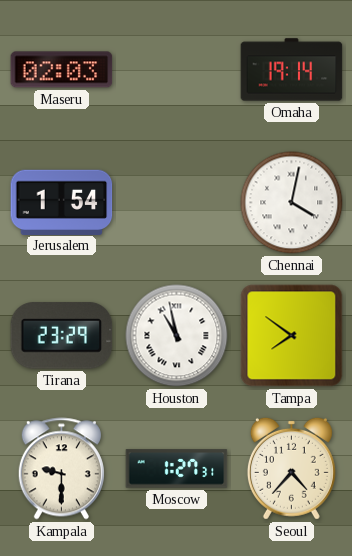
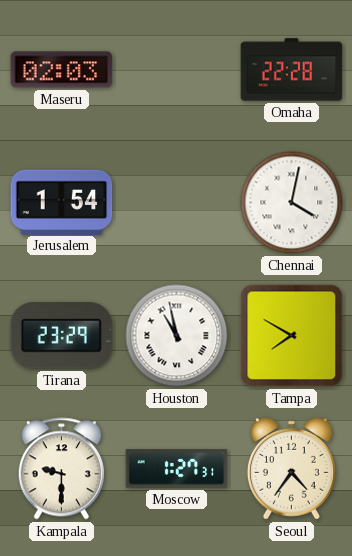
Omaha: 19:14 -> 22:28
Tampa: 7:51 -> 7:50
Seoul: 4:37 -> 4:36
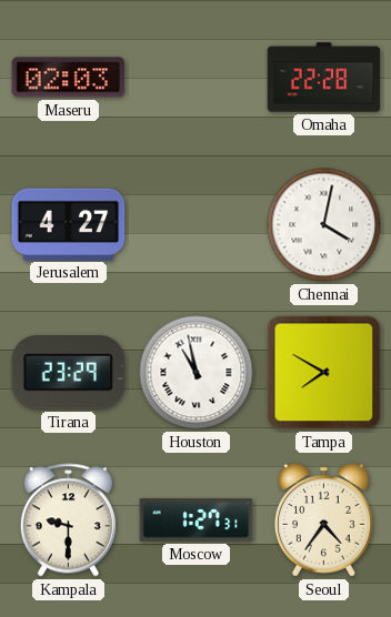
Jerusalem: 1:54 -> 4:27
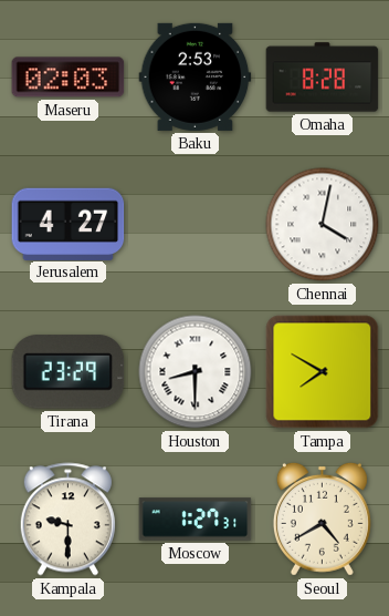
Baku: none -> 2:53
Omaha: 22:28 -> 8:28
Houston: 10:58 -> 8:30
Seoul: 4:36 -> 4:40
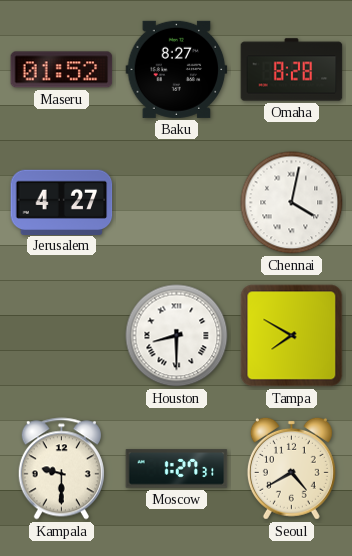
Maseru: 02:03 -> 01:52
Baku: 2:53 -> 8:27
Tirana: 23:29 -> none
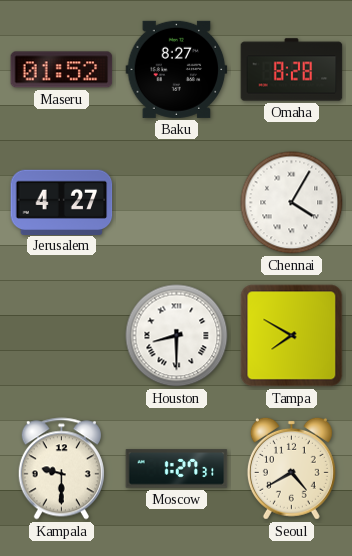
Chennai: 4:02 -> 4:05
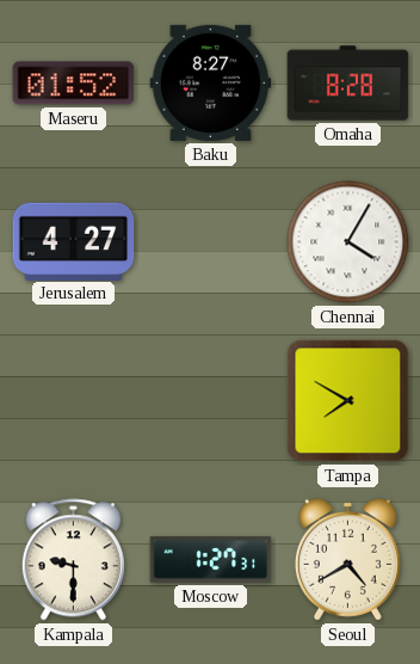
Houston: 8:30 -> none
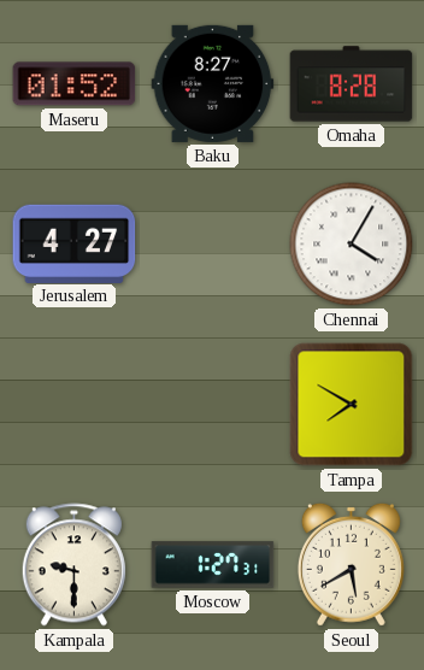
Seoul: 4:40 -> 5:40
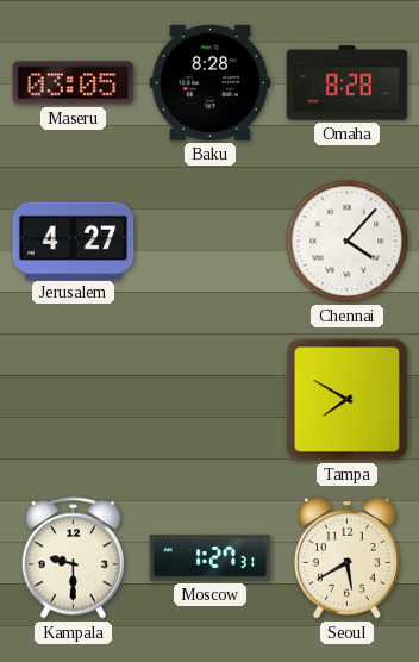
Maseru: 01:52 -> 03:05
Baku: 8:27 -> 8:28
Chennai: 4:05 -> 4:07
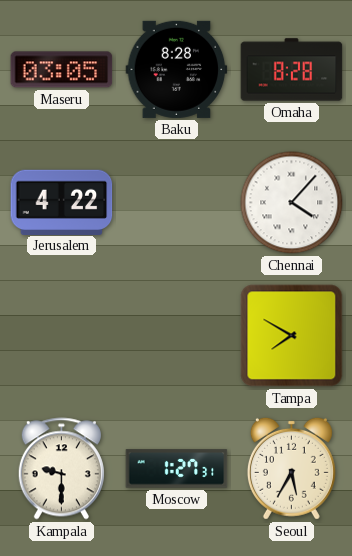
Jerusalem: 4:27 -> 4:22
Seoul: 5:40 -> 5:35
